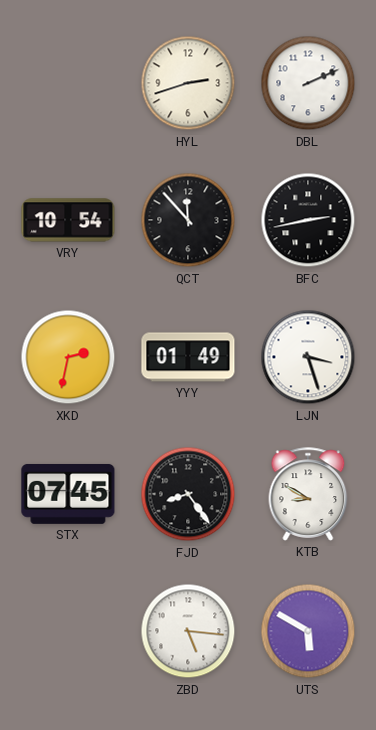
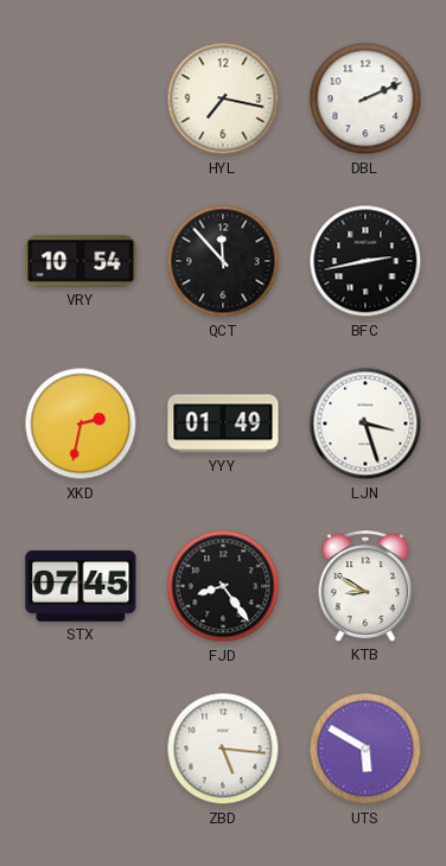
HYL: 2:42 -> 7:17
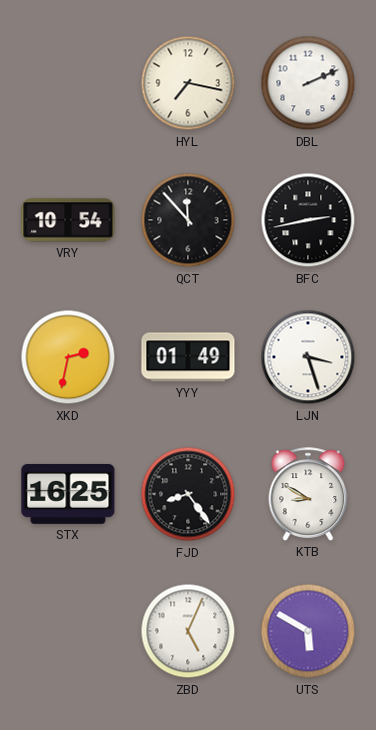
STX: 07:45 -> 16:25
ZBD: 5:16 -> 5:04
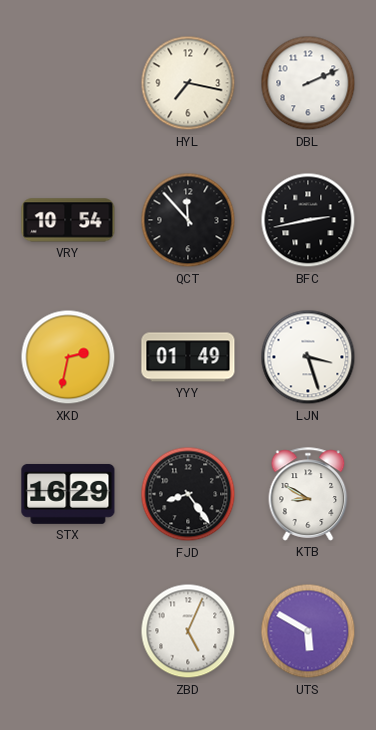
STX: 16:25 -> 16:29
